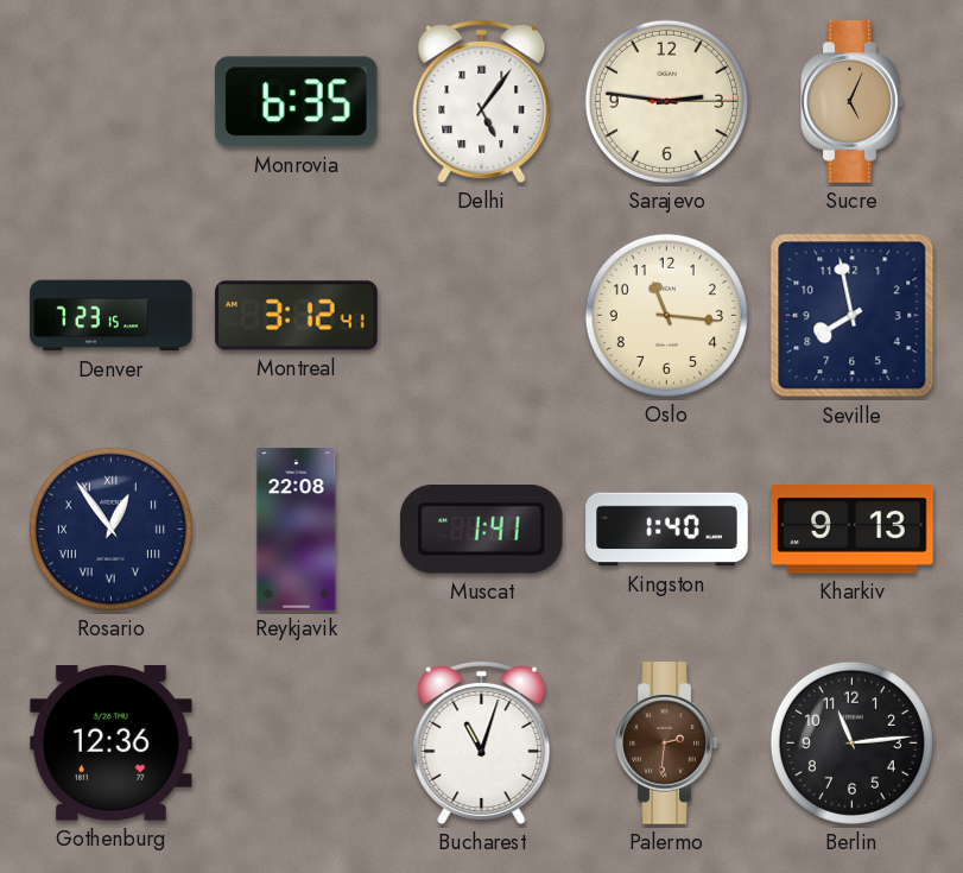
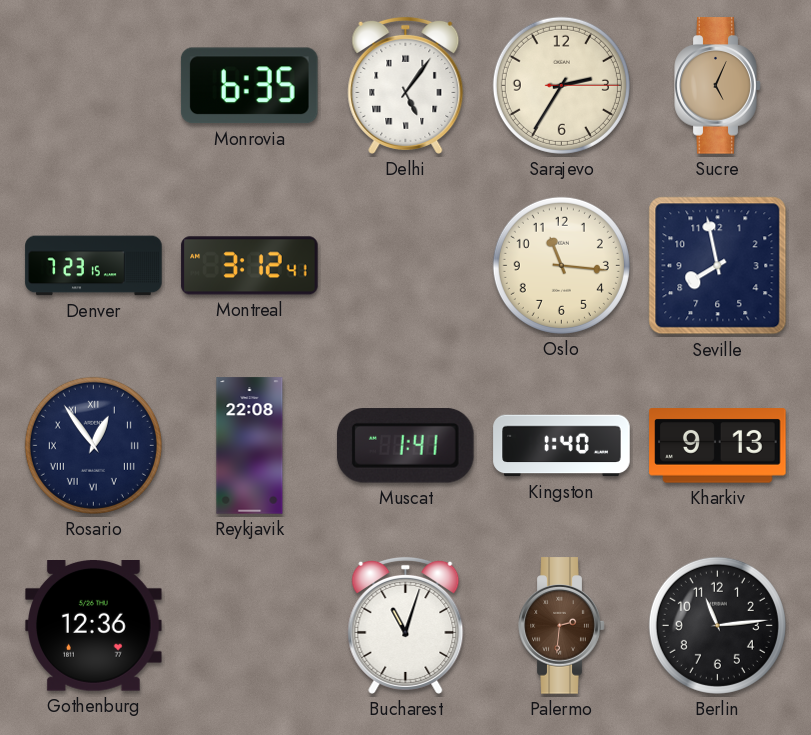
Sarajevo: 2:46 -> 2:35
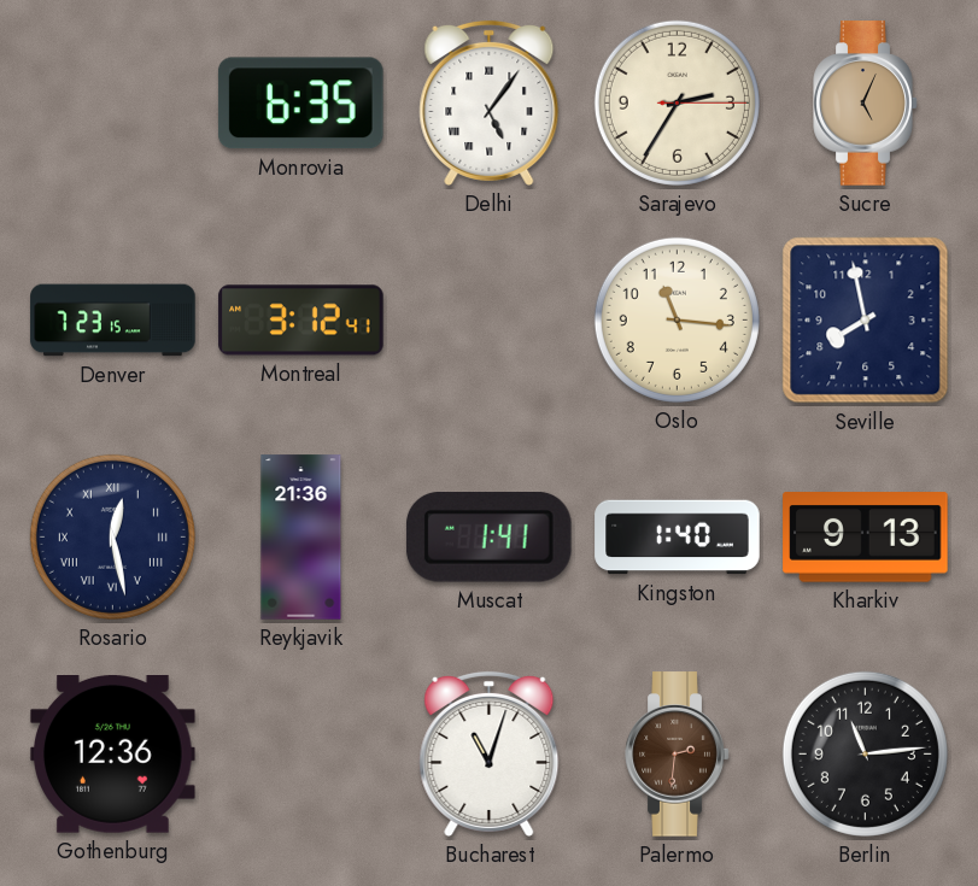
Rosario: 12:54 -> 12:28
Reykjavik: 22:08 -> 21:36
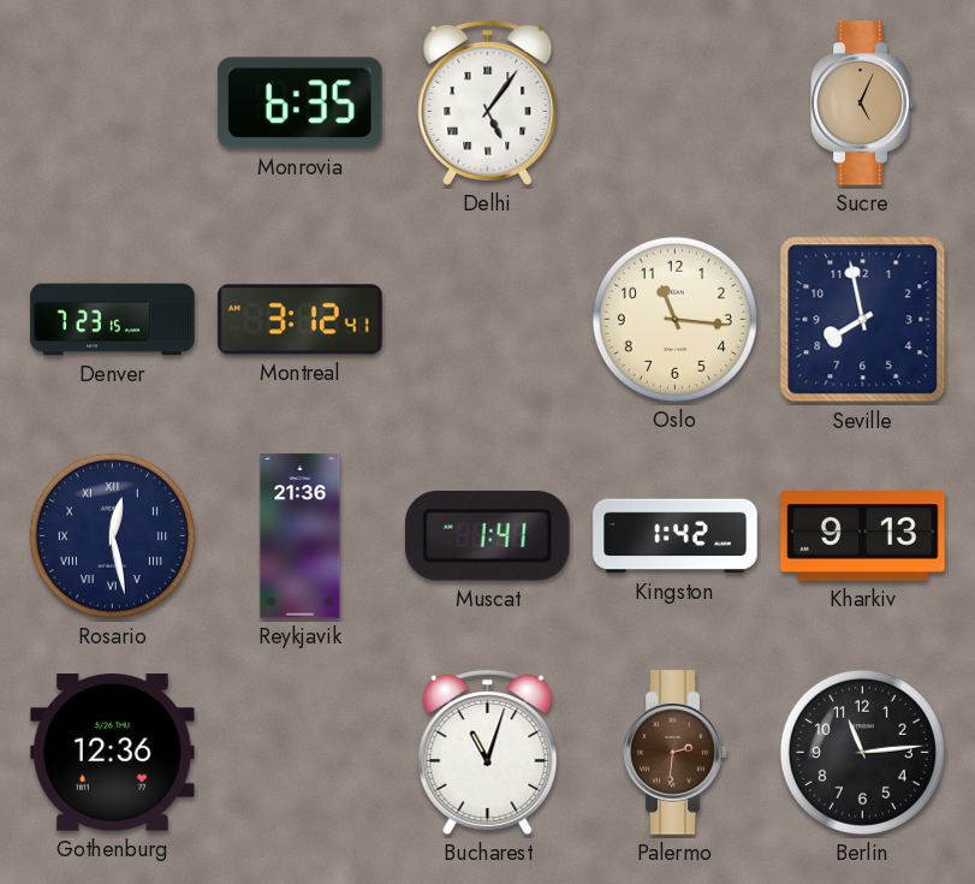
Sarajevo: 2:35 -> none
Kingston: 1:40 -> 1:42
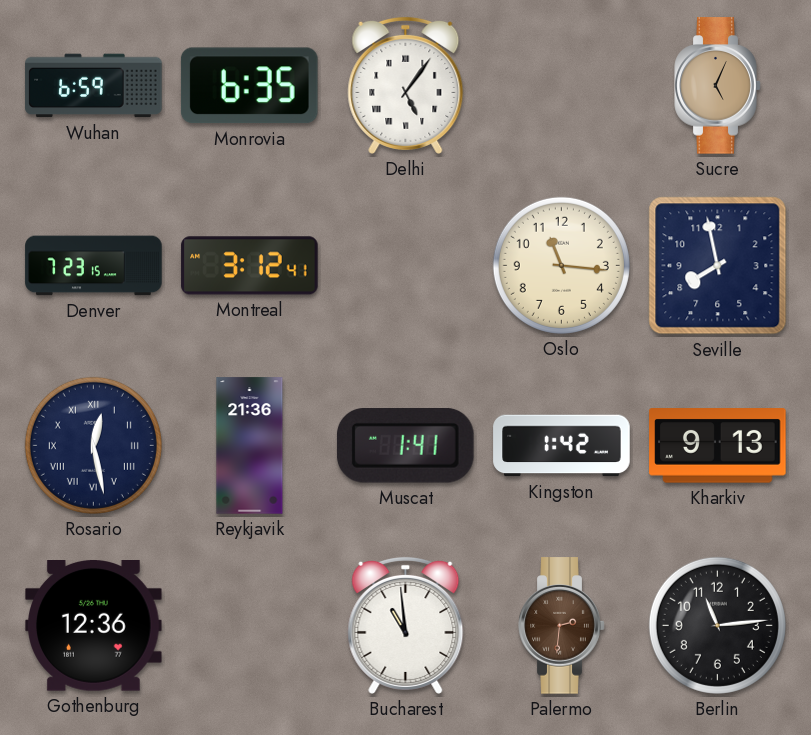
Wuhan: none -> 6:59
Bucharest: 11:03 -> 10:59
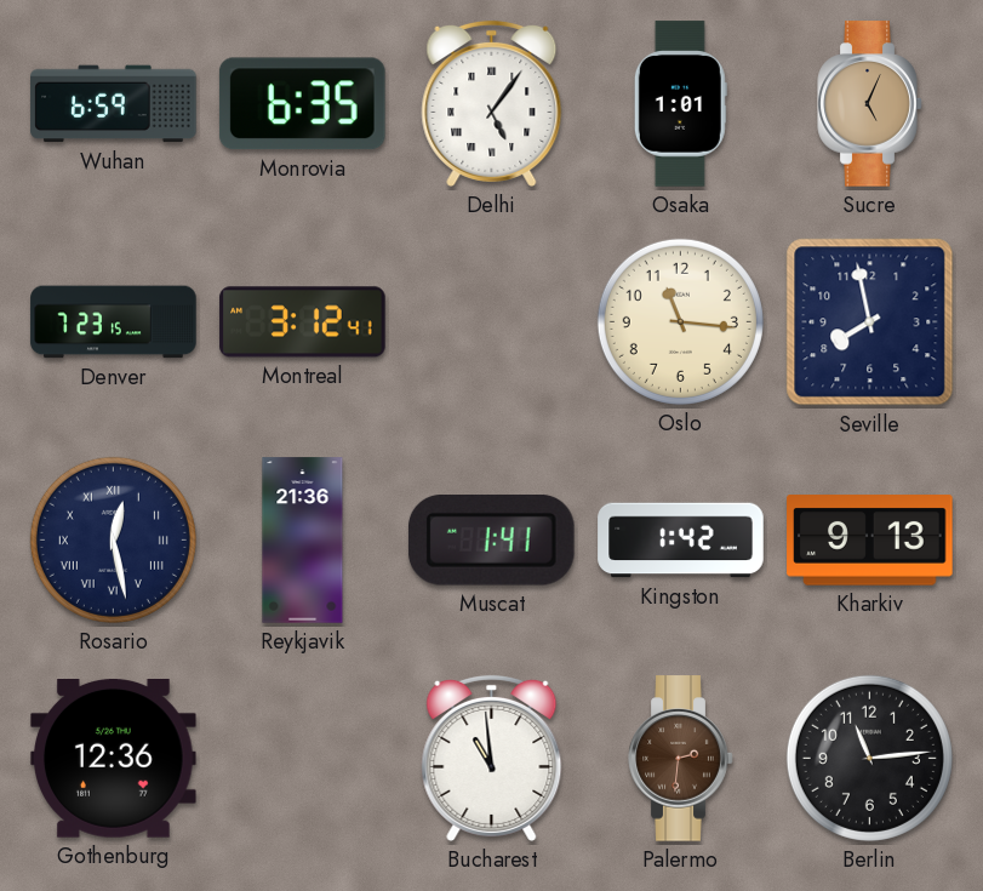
Osaka: none -> 1:01
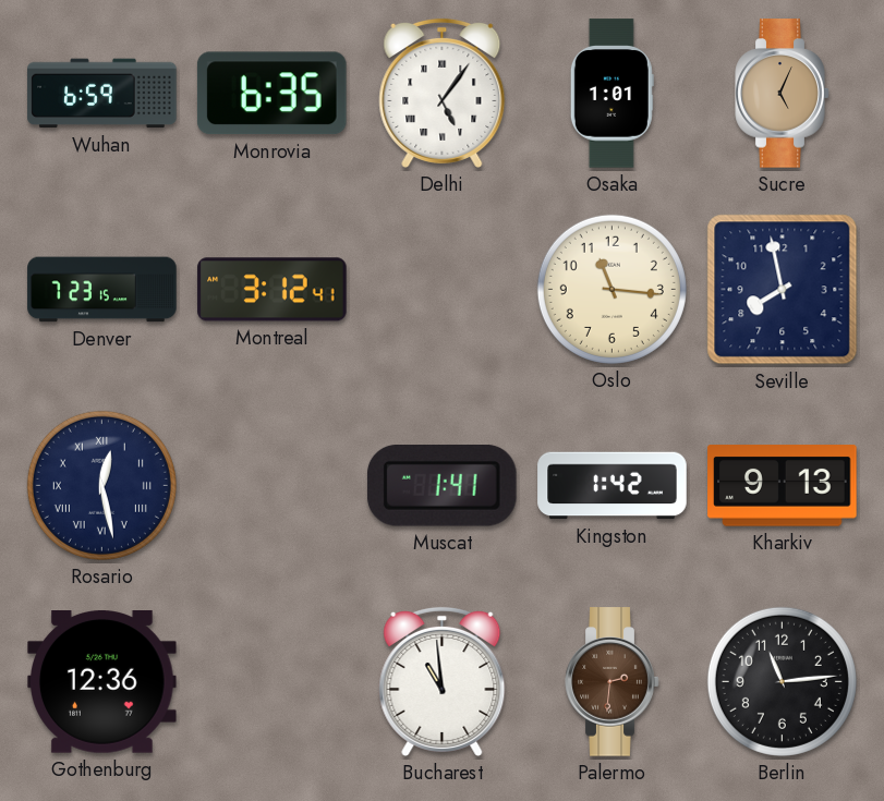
Reykjavik: 21:36 -> none
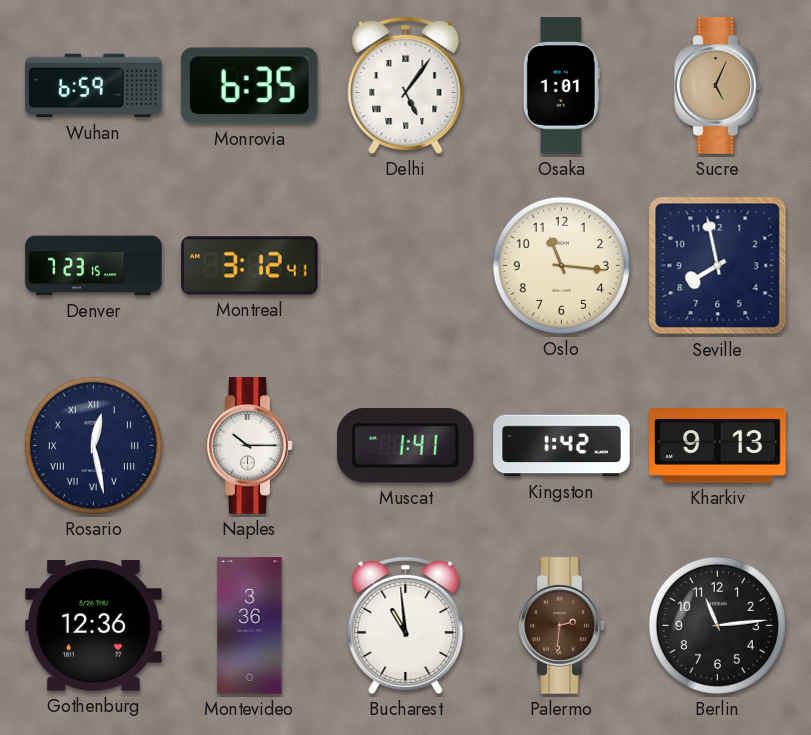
Naples: none -> 10:15
Montevideo: none -> 3:36
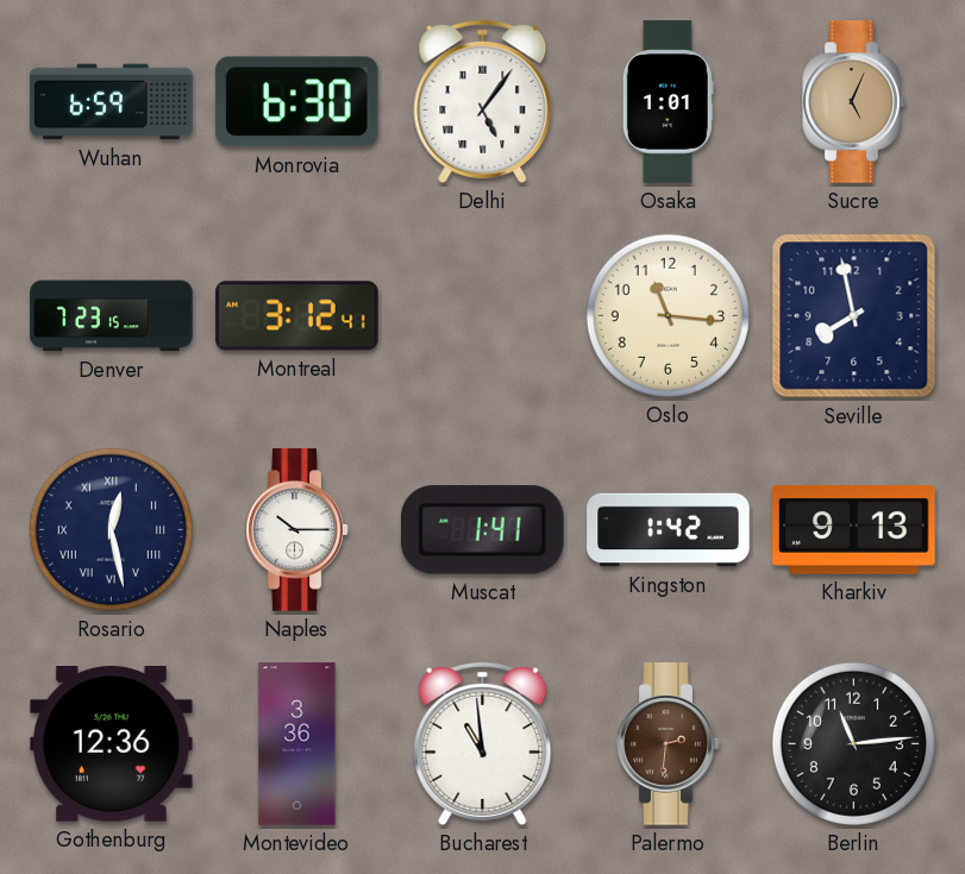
Monrovia: 6:35 -> 6:30
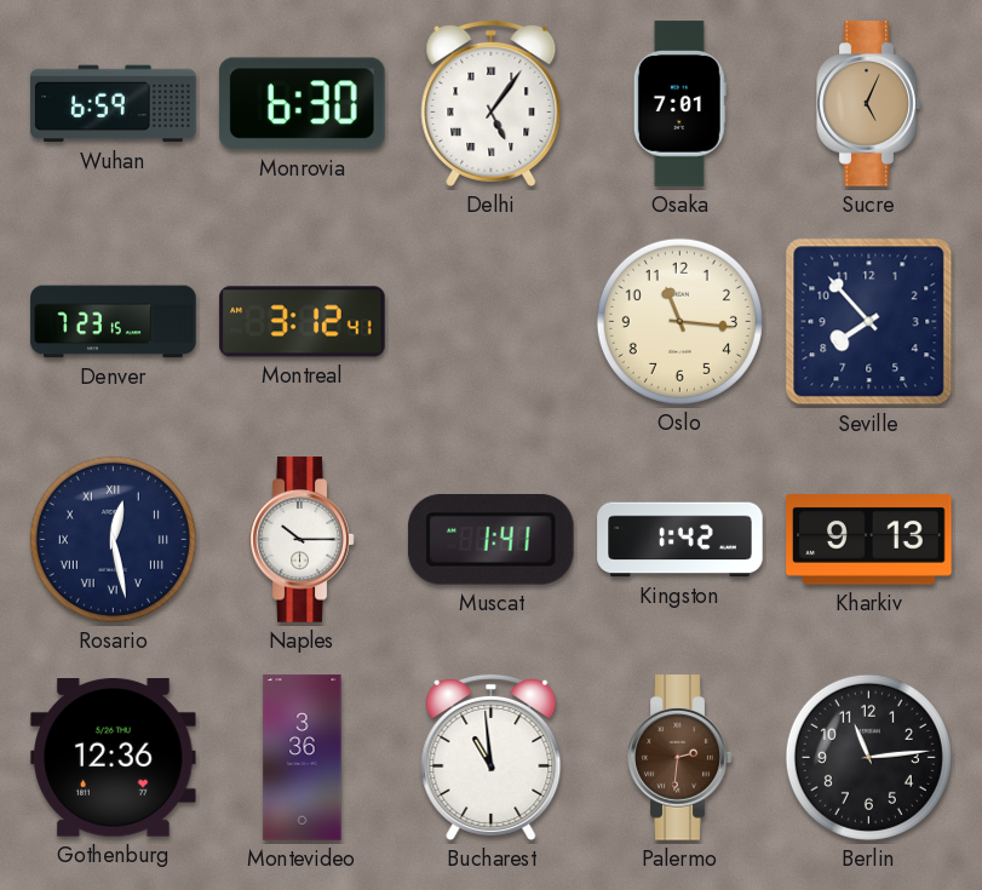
Osaka: 1:01 -> 7:01
Seville: 7:58 -> 7:53
